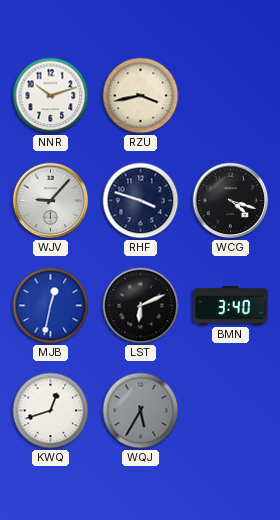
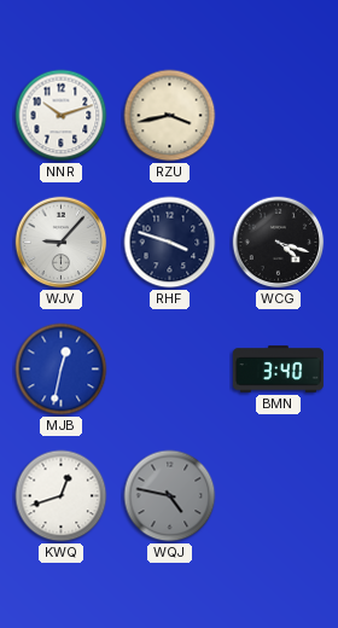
LST: 6:11 -> none
WQJ: 5:35 -> 4:47
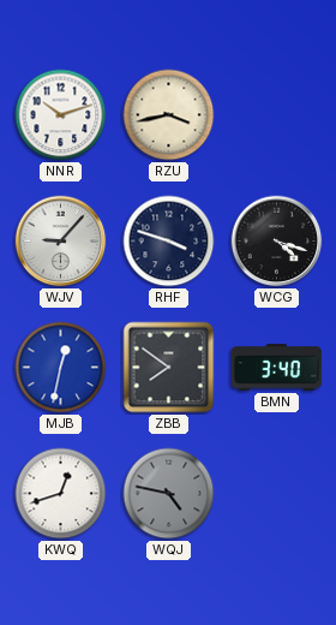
ZBB: none -> 7:51
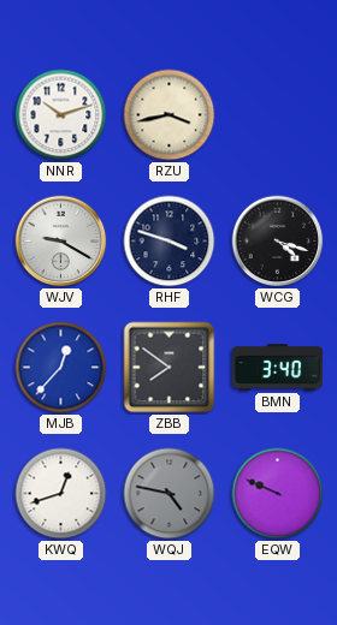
WJV: 9:07 -> 9:20
MJB: 12:32 -> 12:37
EQW: none -> 9:49
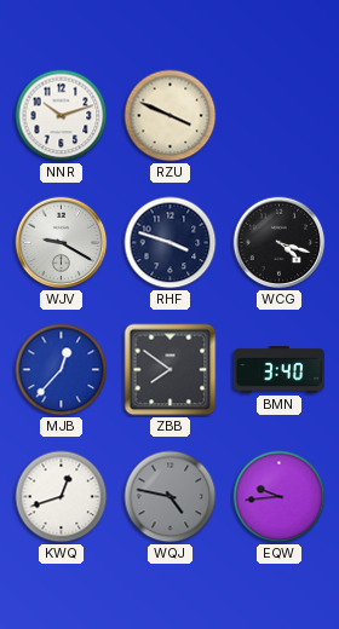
RZU: 3:43 -> 3:49
EQW: 9:49 -> 9:44
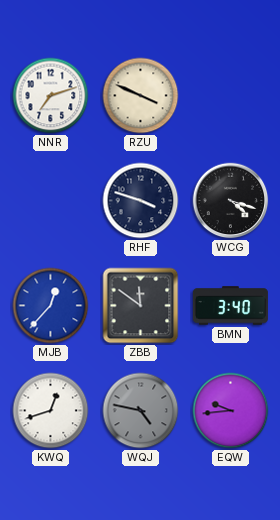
NNR: 10:12 -> 7:12
WJV: 9:20 -> none
ZBB: 7:51 -> 11:51
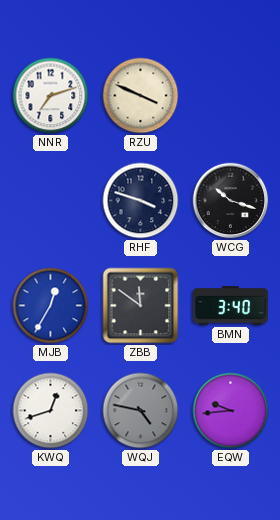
WCG: 4:18 -> 10:18
MJB: 12:37 -> 12:35
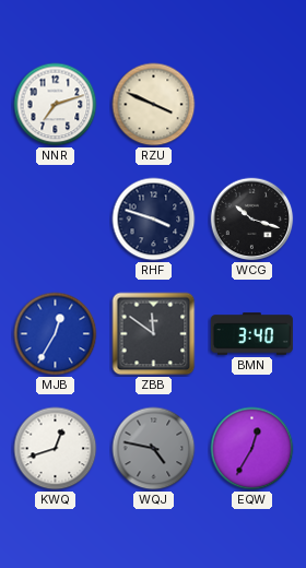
EQW: 9:44 -> 12:35
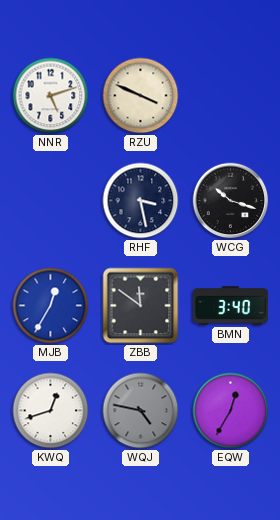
NNR: 7:12 -> 5:12
RHF: 3:48 -> 3:28
